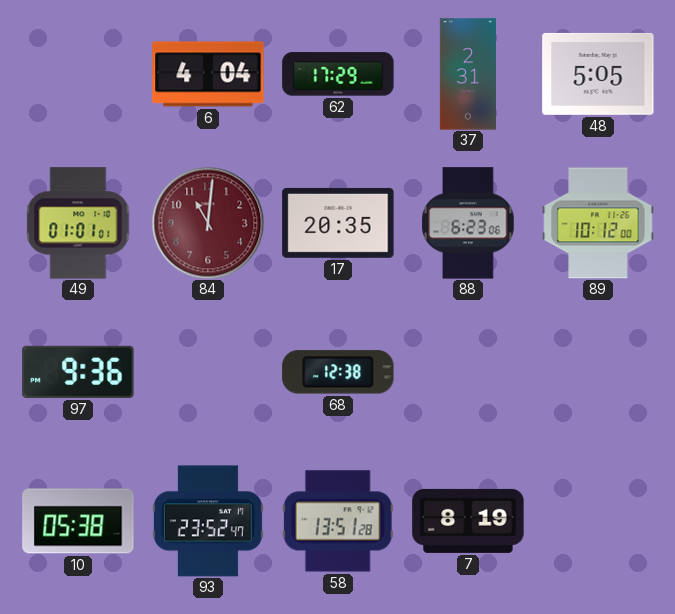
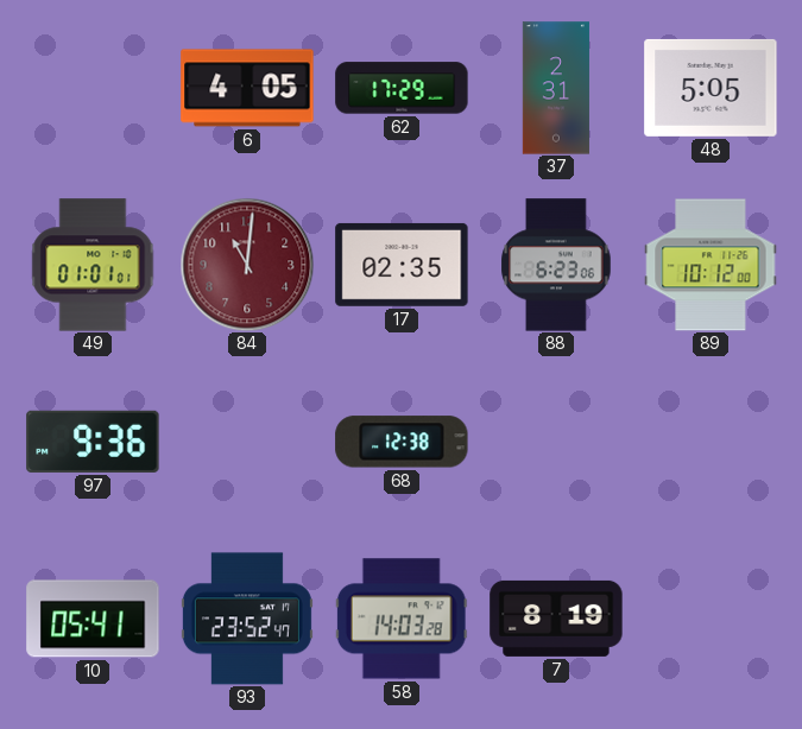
6: 4:04 -> 4:05
17: 20:35 -> 02:35
10: 05:38 -> 05:41
58: 13:51 -> 14:03
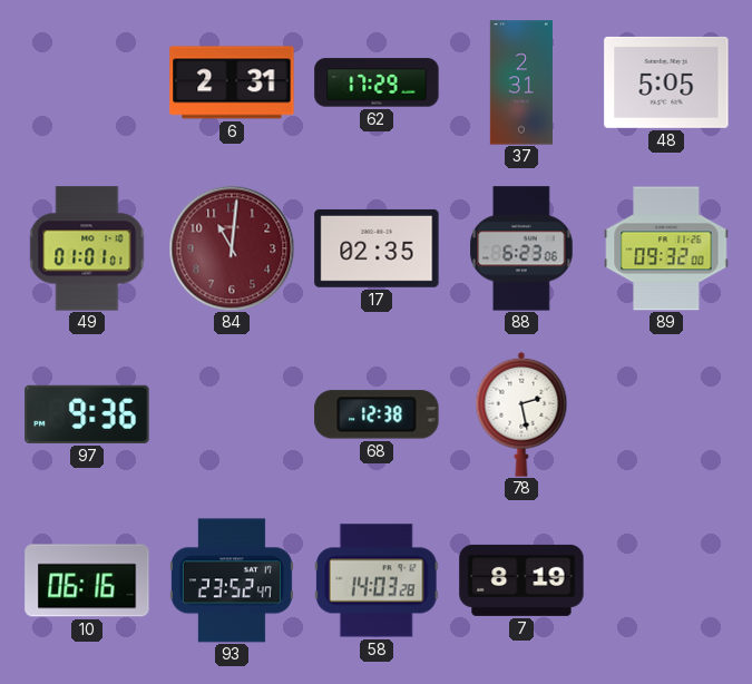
6: 4:05 -> 2:31
89: 10:12 -> 09:32
78: none -> 2:28
10: 05:41 -> 06:16
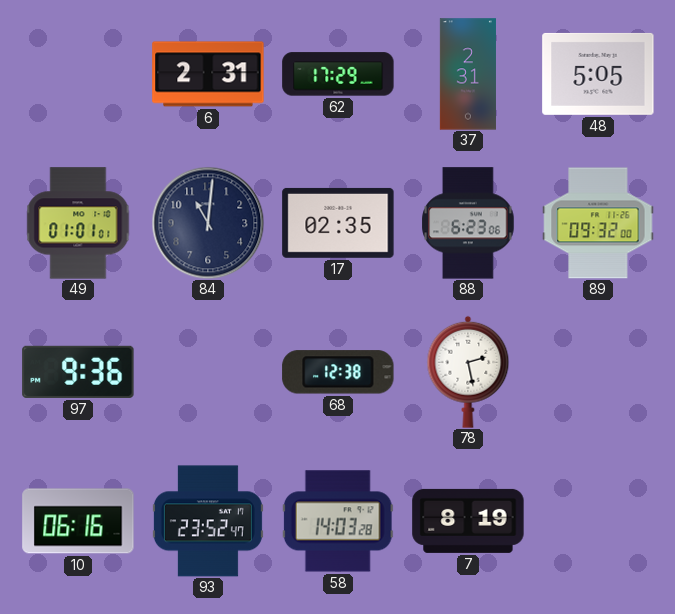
84 dial: burgundy -> navy
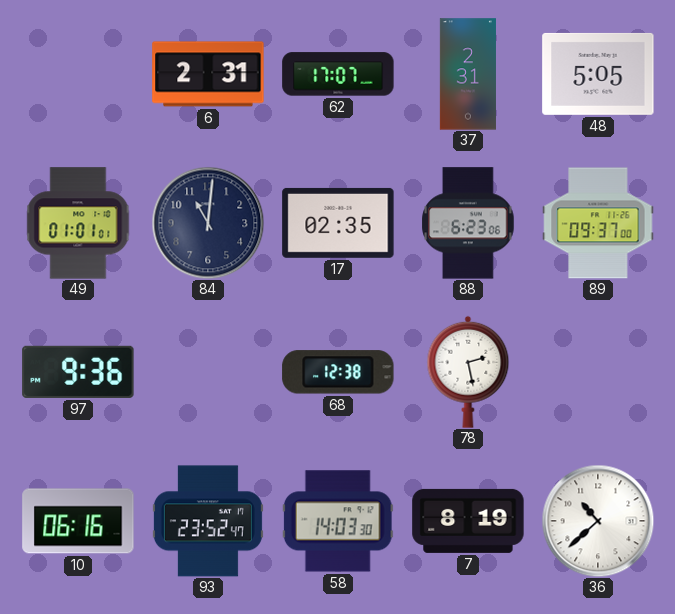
62: 17:29 -> 17:07
89: 09:32 -> 09:37
58: 14:03:28 -> 14:03:30
36: none -> 10:38
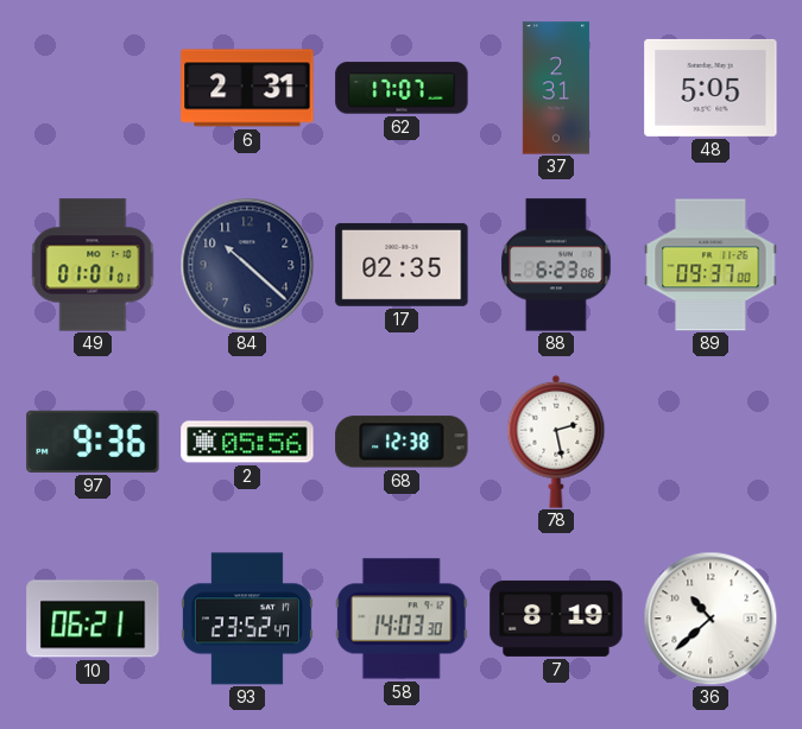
84: 11:01 -> 10:22
2: none -> 05:56
10: 06:16 -> 06:21
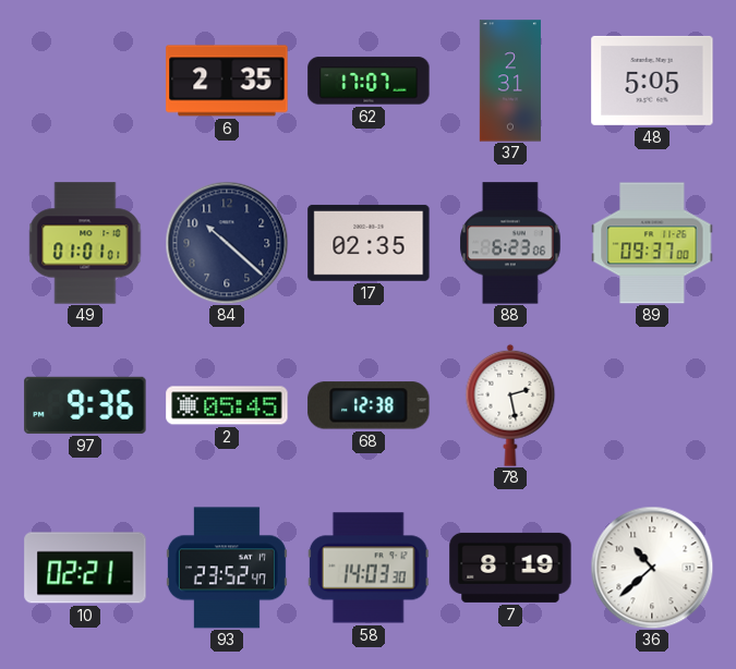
6: 2:31 -> 2:35
2: 05:56 -> 05:45
10: 06:21 -> 02:21
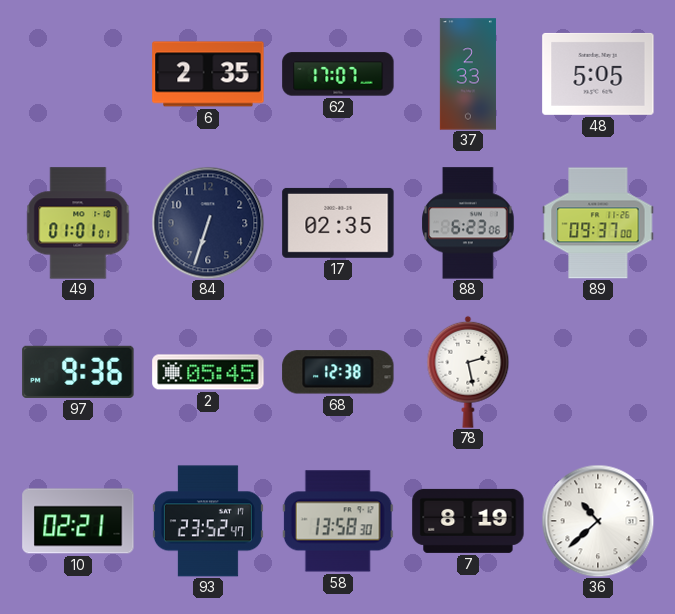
37: 2:31 -> 2:33
84: 10:22 -> 6:33
58: 14:03 -> 13:58
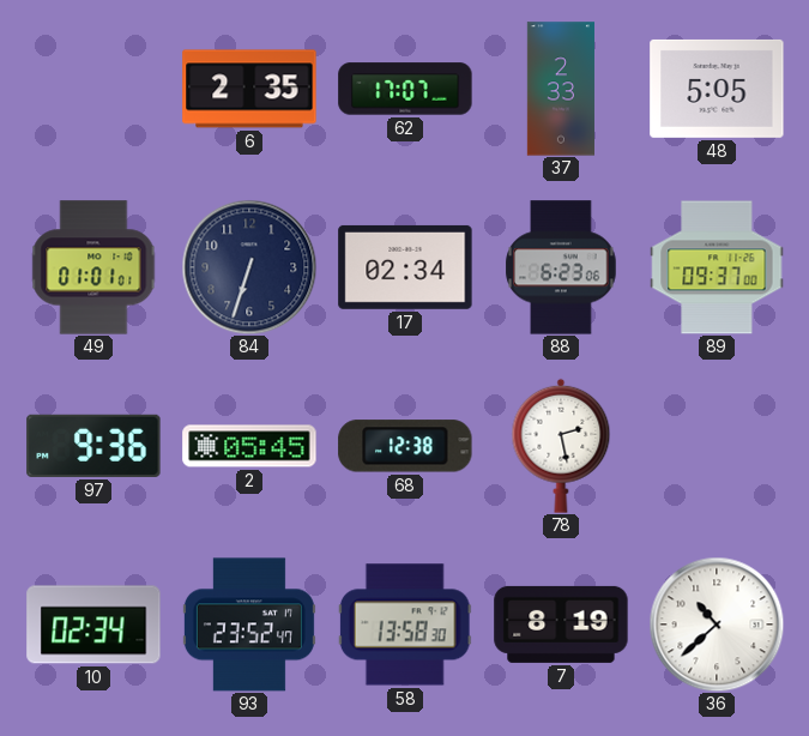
17: 02:35 -> 02:34
10: 02:21 -> 02:34
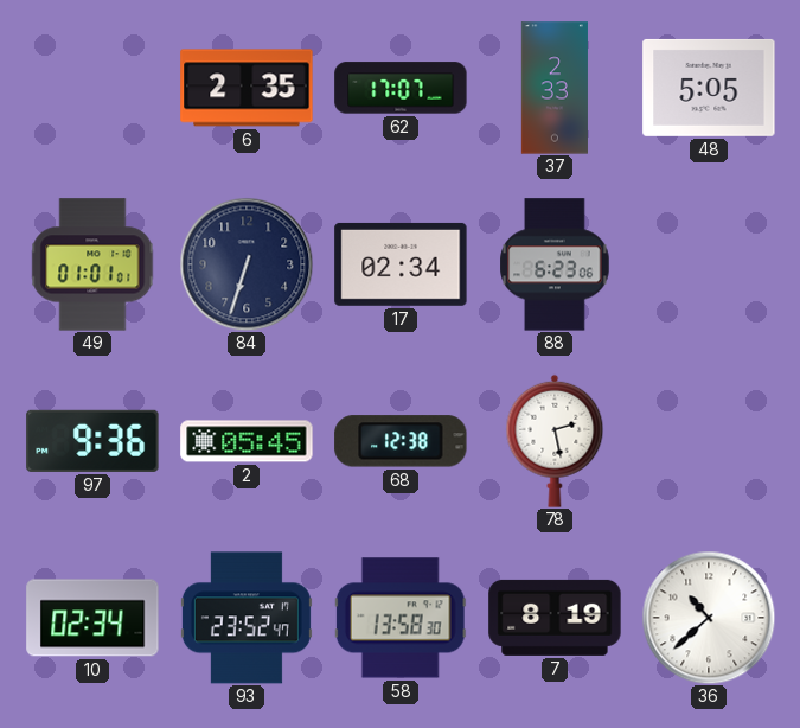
89: 09:37 -> none
